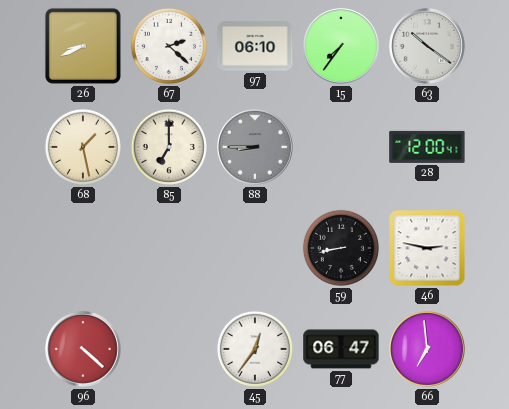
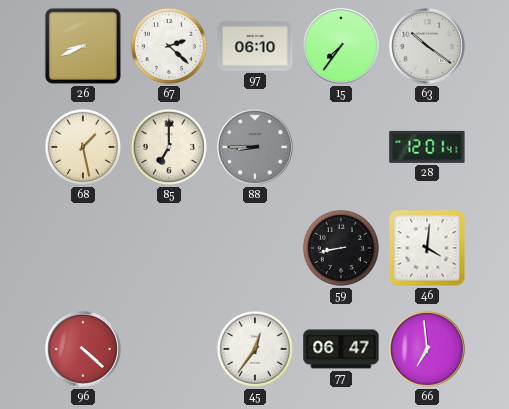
28: 12:00 -> 12:01
46: 2:47 -> 4:01
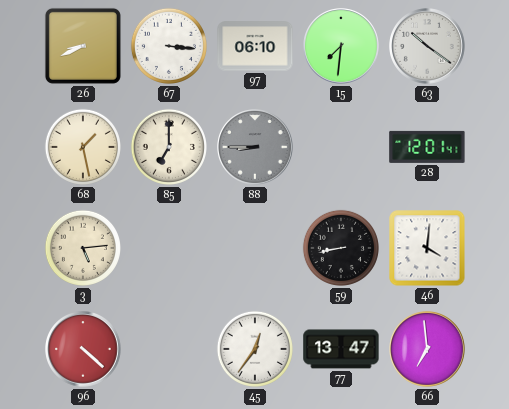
67: 2:22 -> 3:16
15: 7:36 -> 7:31
3: none -> 5:14
77: 06:47 -> 13:47
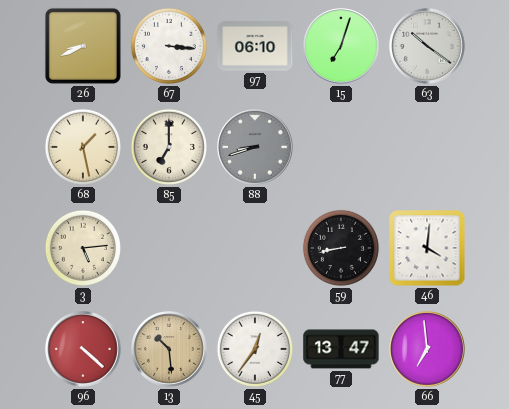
15: 7:31 -> 7:03
88: 8:45 -> 8:42
28: 12:01 -> none
13: none -> 10:29
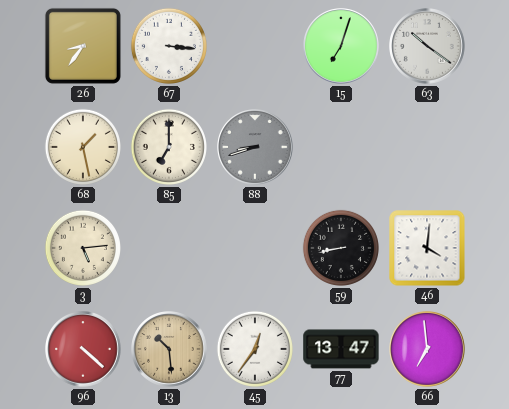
26: 8:41 -> 8:36
97: 06:10 -> none
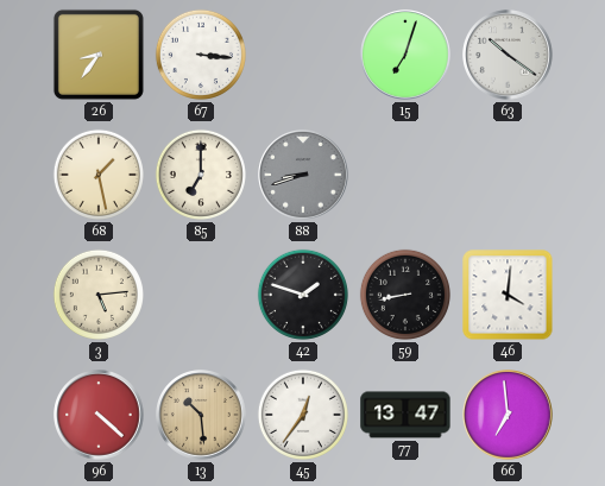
42: none -> 1:48
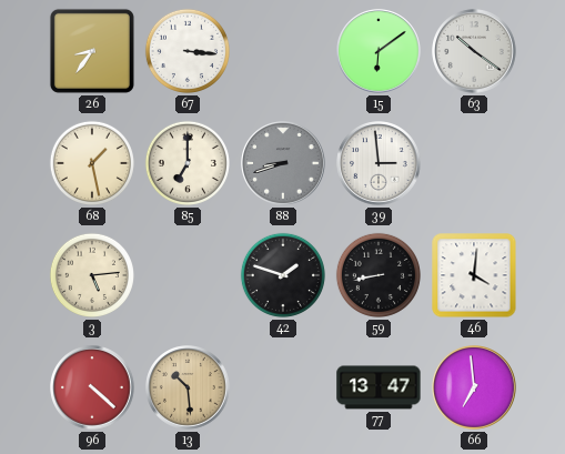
15: 7:03 -> 6:09
39: none -> 2:59
45: 12:36 -> none
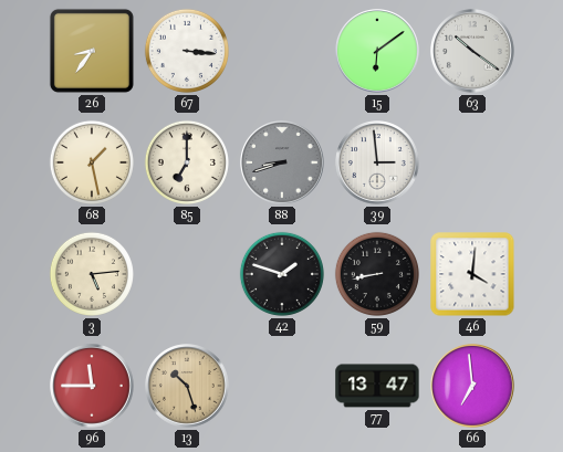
96: 4:22 -> 11:45
13: 10:29 -> 10:27
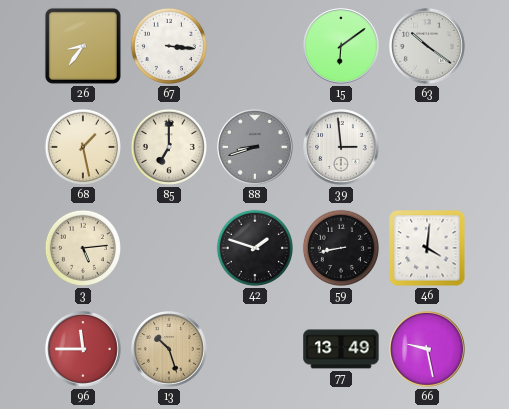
77: 13:47 -> 13:49
66: 6:59 -> 9:28
